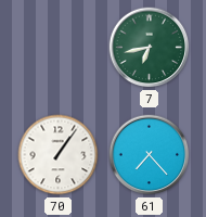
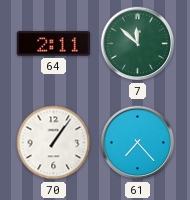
64: none -> 2:11
7: 6:43 -> 11:52
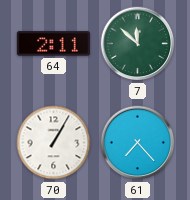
70: 1:06 -> 1:05
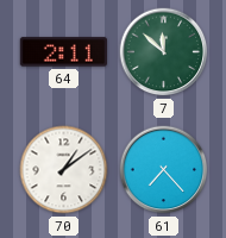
70: 1:05 -> 1:09
